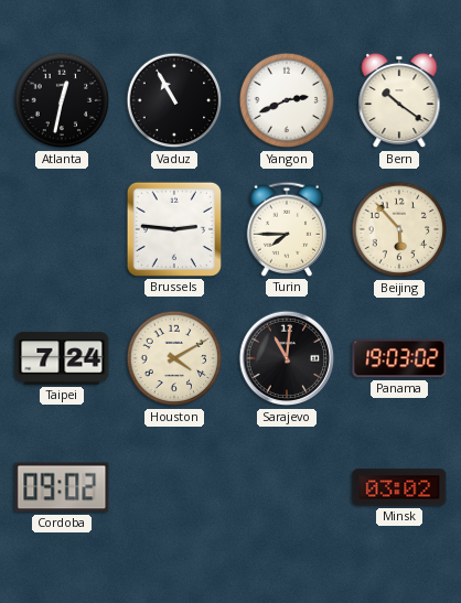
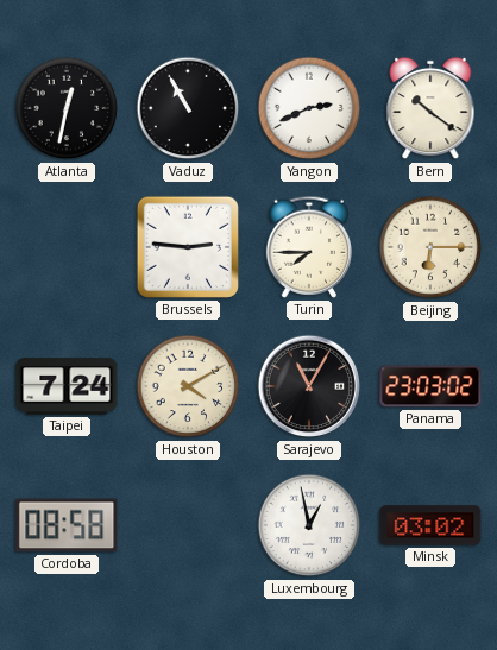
Beijing: 5:53 -> 6:15
Sarajevo: 11:01 -> 11:05
Panama: 19:03 -> 23:03
Cordoba: 09:02 -> 08:58
Luxembourg: none -> 12:58
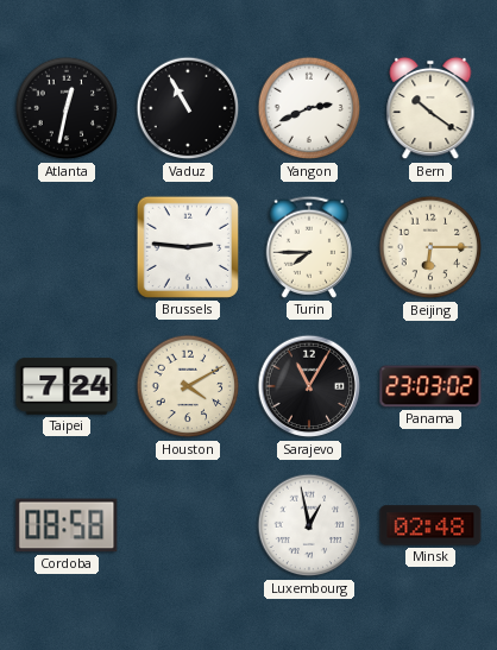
Minsk: 03:02 -> 02:48
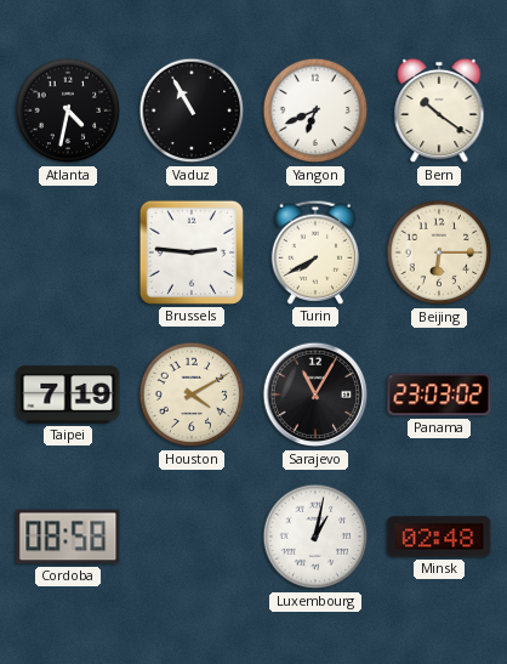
Atlanta: 12:32 -> 4:32
Yangon: 2:41 -> 6:41
Turin: 7:45 -> 7:40
Taipei: 7:24 -> 7:19
Luxembourg: 12:58 -> 1:02
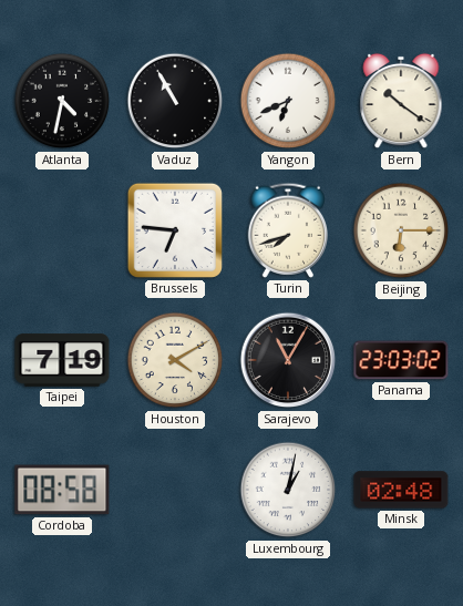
Brussels: 2:46 -> 6:46
Turin: 7:40 -> 7:42
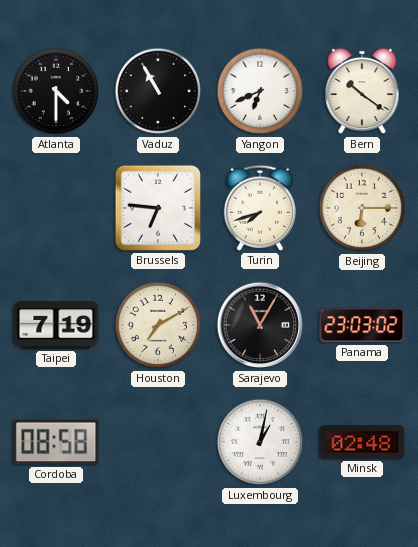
Atlanta: 4:32 -> 4:30
Houston: 4:10 -> 7:10
